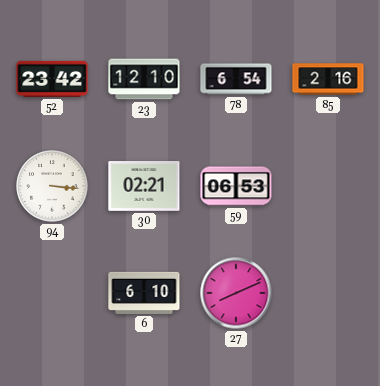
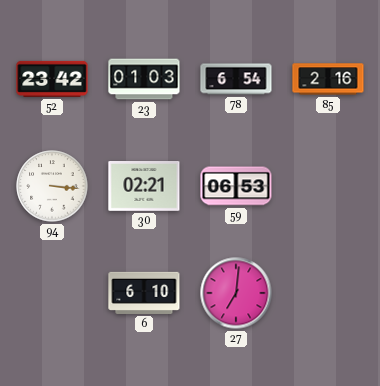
23: 12:10 -> 01:03
27: 8:11 -> 7:01
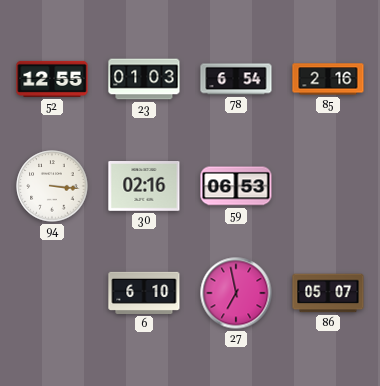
52: 23:42 -> 12:55
30: 02:21 -> 02:16
27: 7:01 -> 6:58
86: none -> 05:07
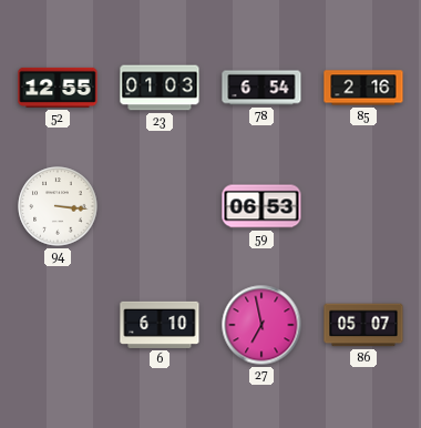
30: 02:16 -> none
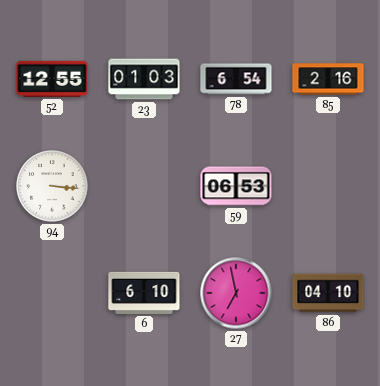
86: 05:07 -> 04:10
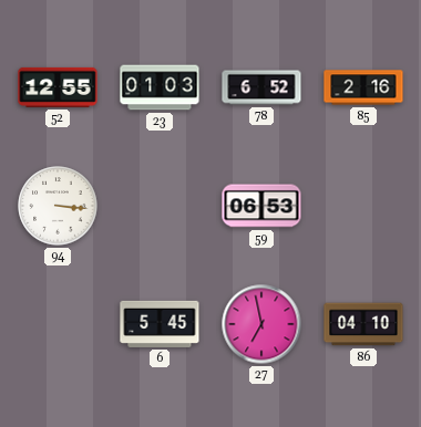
78: 6:54 -> 6:52
6: 6:10 -> 5:45
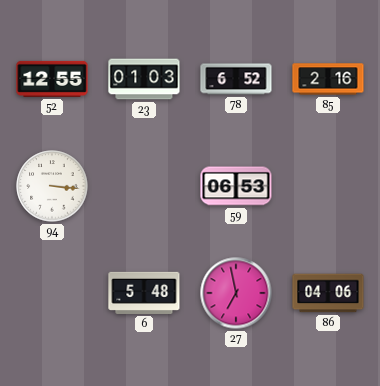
6: 5:45 -> 5:48
86: 04:10 -> 04:06
